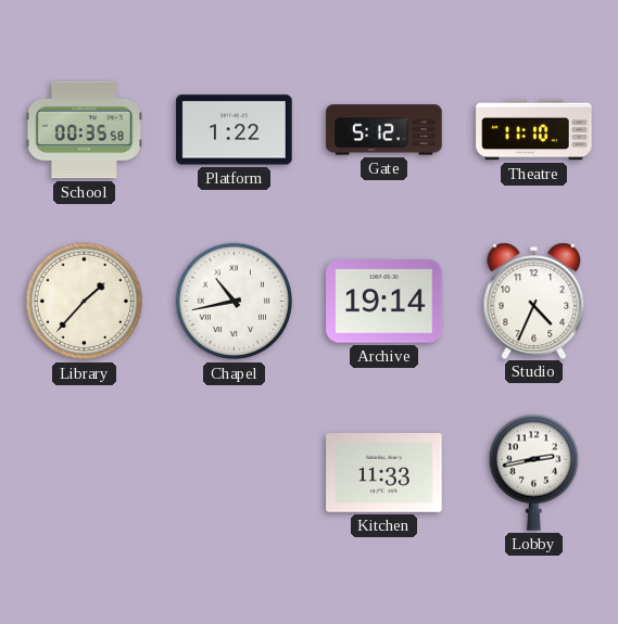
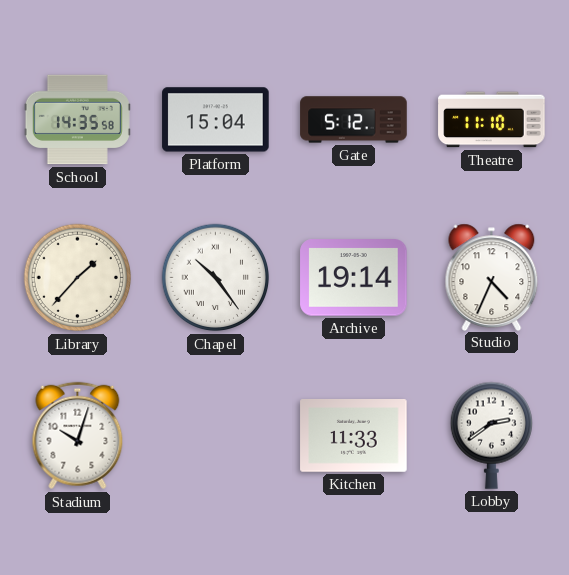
School: 00:35 -> 14:35
Platform: 1:22 -> 15:04
Chapel: 10:43 -> 10:24
Stadium: none -> 10:03
Lobby: 2:43 -> 2:39
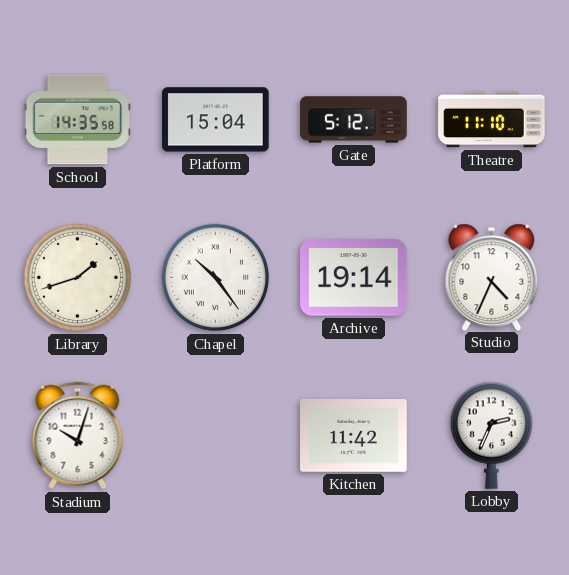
Library: 1:37 -> 1:42
Kitchen: 11:33 -> 11:42
Lobby: 2:39 -> 2:34
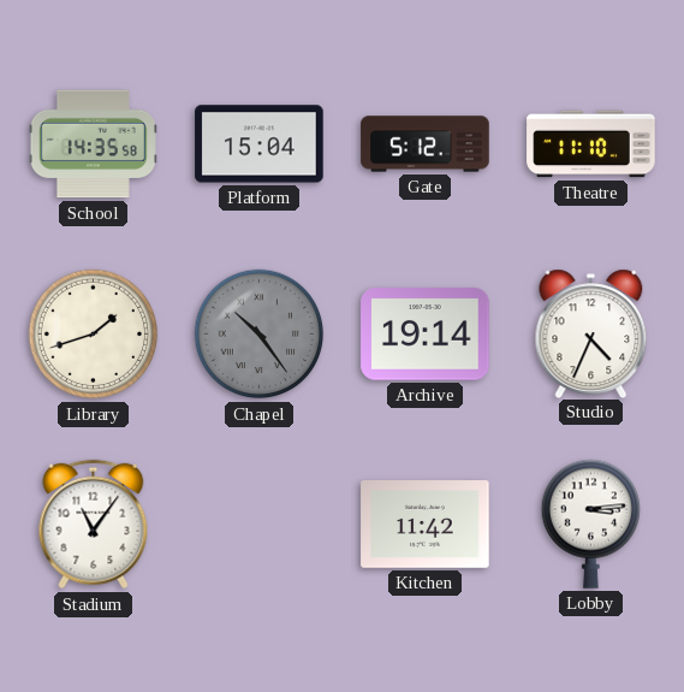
Chapel dial: white -> grey
Stadium: 10:03 -> 11:06
Lobby: 2:34 -> 3:14
